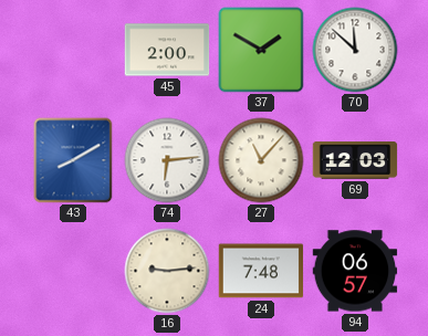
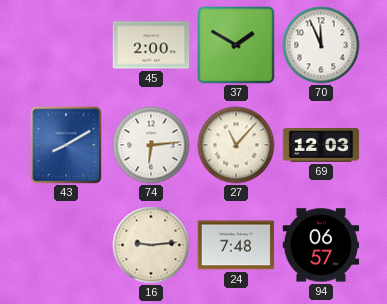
70: 11:52 -> 11:56
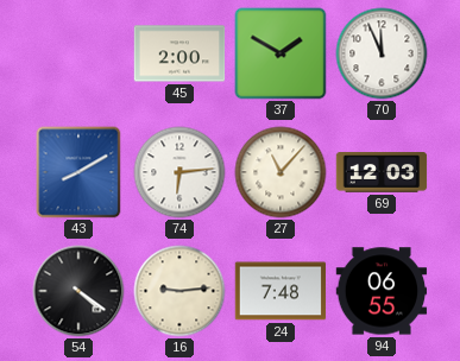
54: none -> 4:21
94: 06:57 -> 06:55
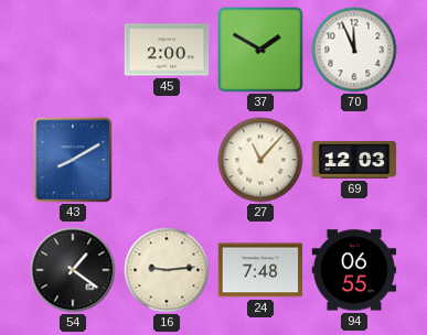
74: 6:14 -> none
54: 4:21 -> 1:21
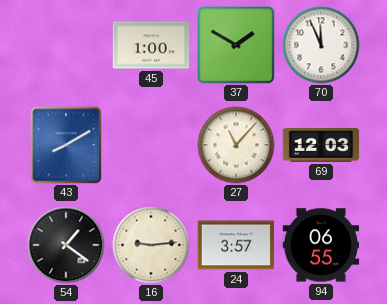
45: 2:00 -> 1:00
24: 7:48 -> 3:57
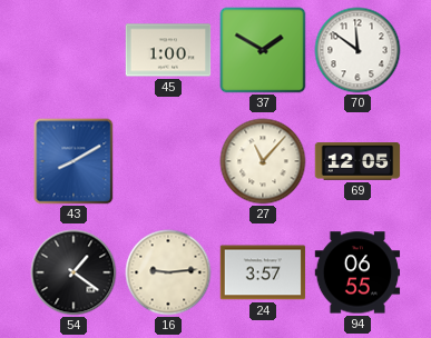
70: 11:56 -> 11:51
69: 12:03 -> 12:05
